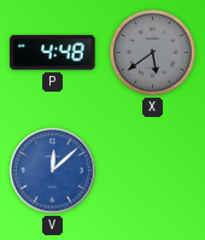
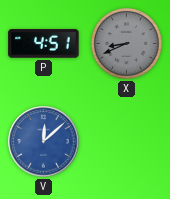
P: 4:48 -> 4:51
X: 5:39 -> 8:41
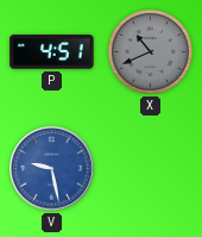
X: 8:41 -> 10:41
V: 12:08 -> 9:28
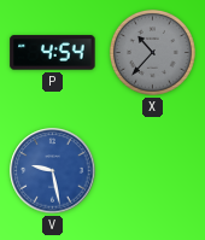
P: 4:51 -> 4:54
X: 10:41 -> 10:37
